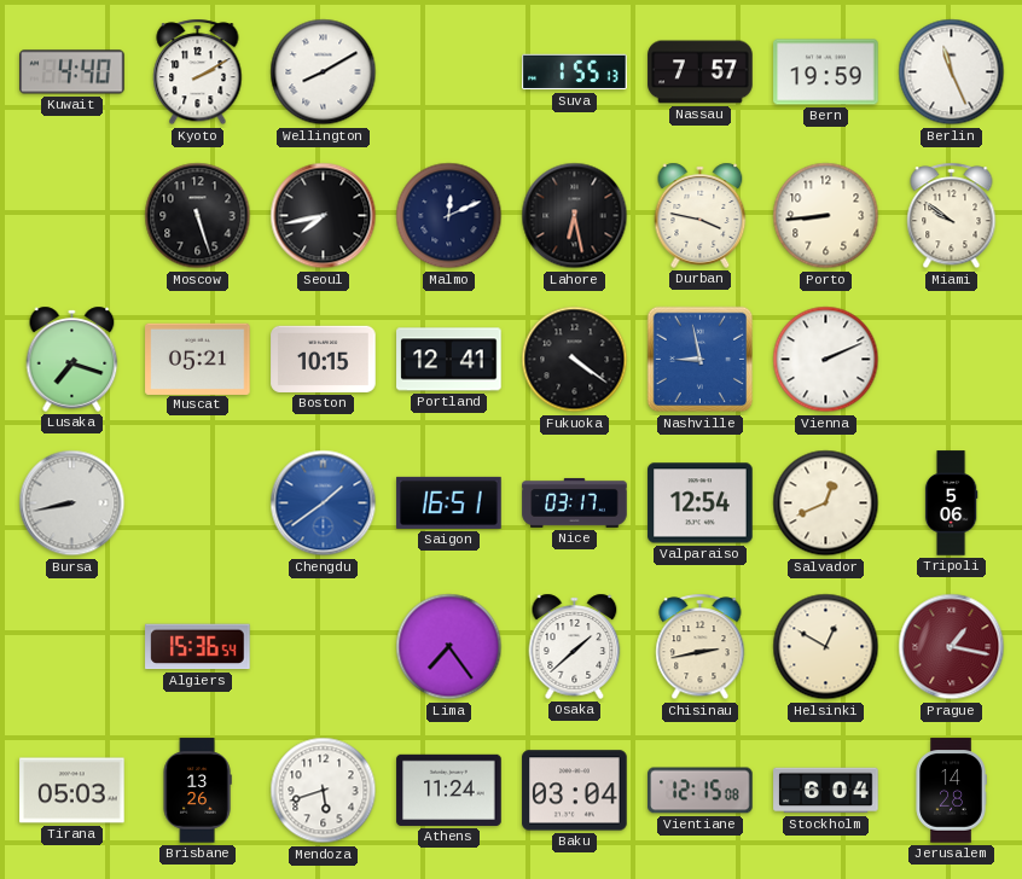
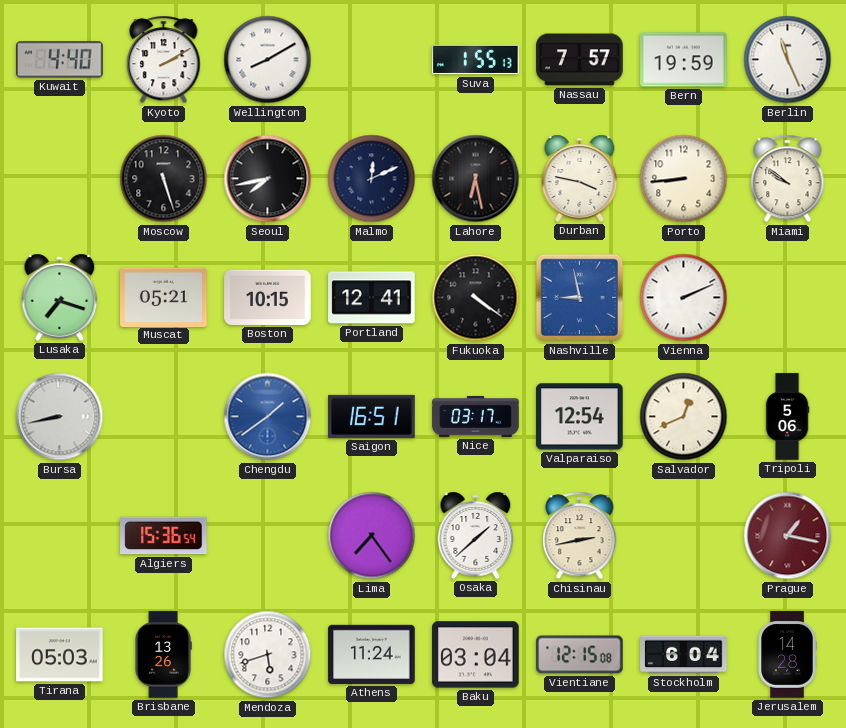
Helsinki: 12:50 -> none
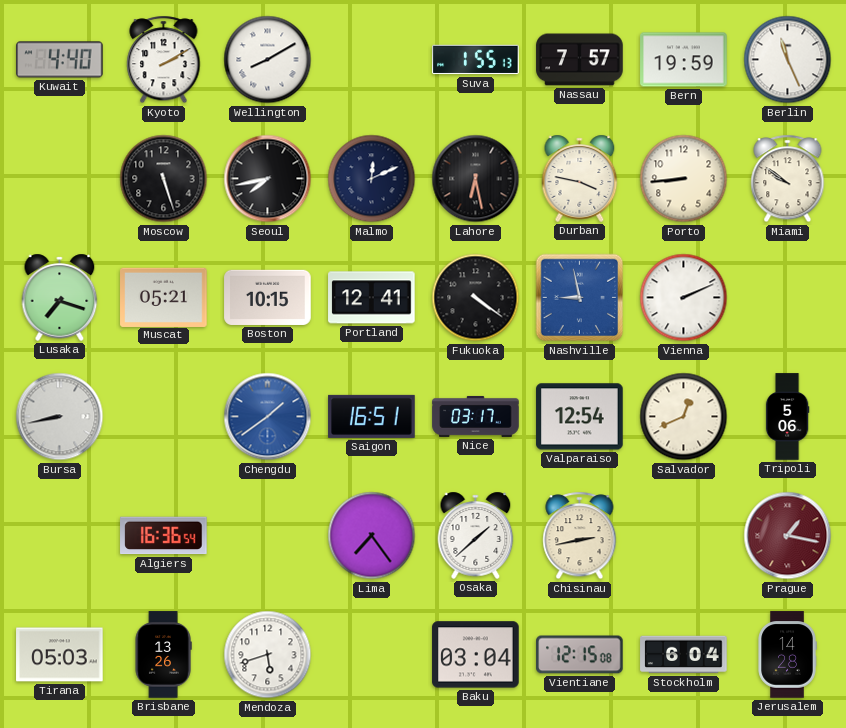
Algiers: 15:36 -> 16:36
Athens: 11:24 -> none
